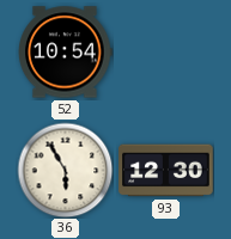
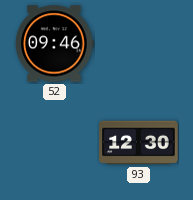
52: 10:54 -> 09:46
36: 5:55 -> none
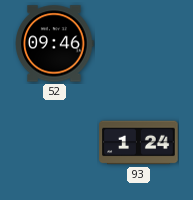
93: 12:30 -> 1:24
